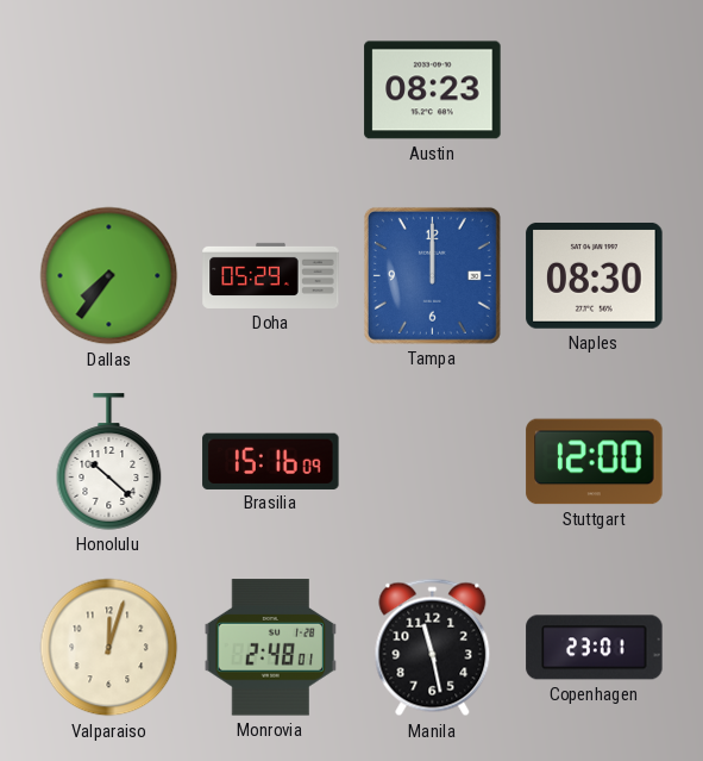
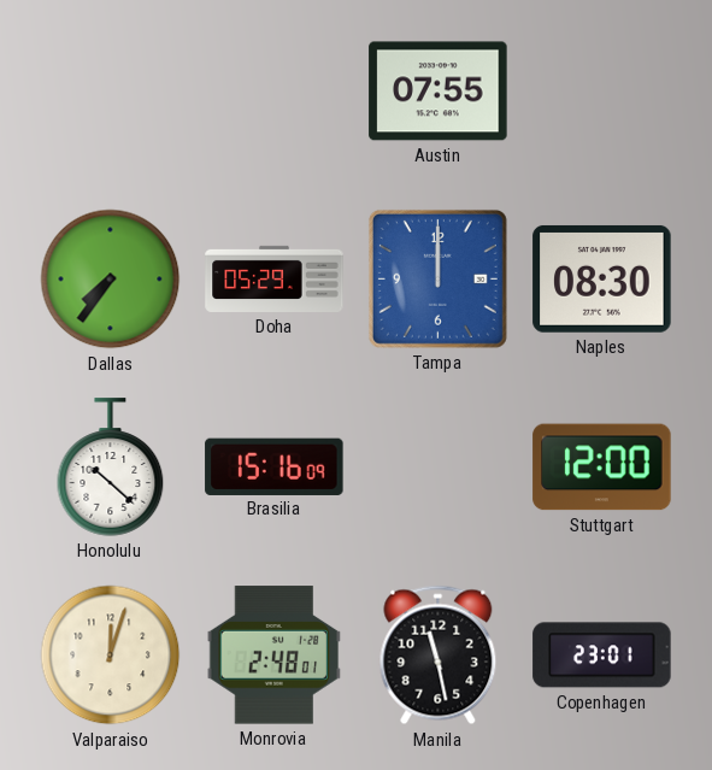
Austin: 08:23 -> 07:55
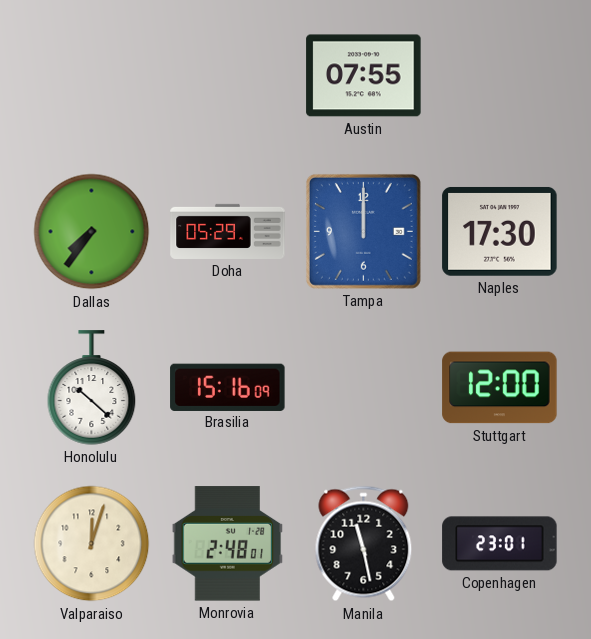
Naples: 08:30 -> 17:30
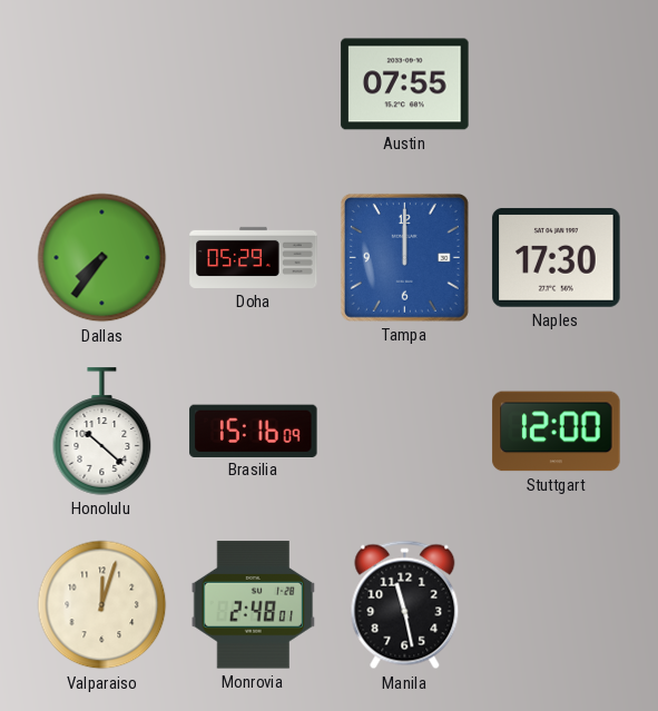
Copenhagen: 23:01 -> none
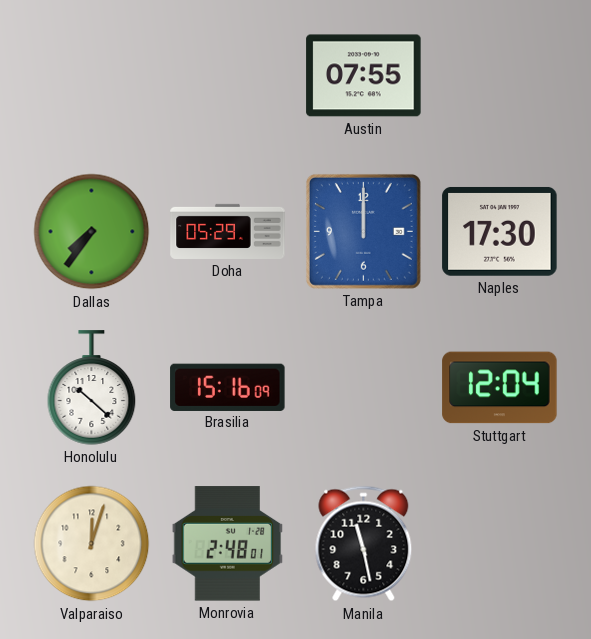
Stuttgart: 12:00 -> 12:04
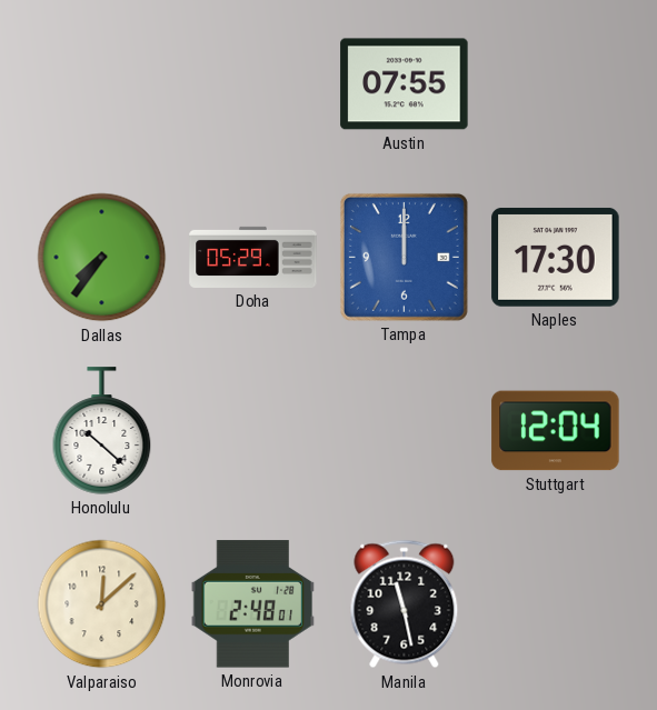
Brasilia: 15:16 -> none
Valparaiso: 12:03 -> 12:08
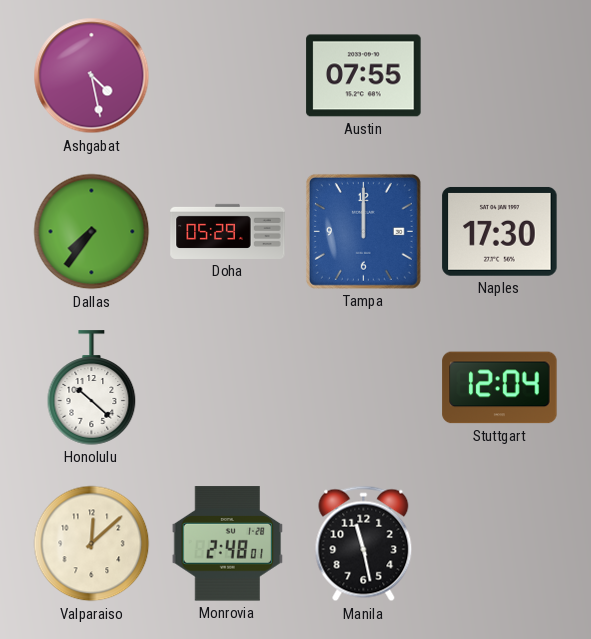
Ashgabat: none -> 4:28
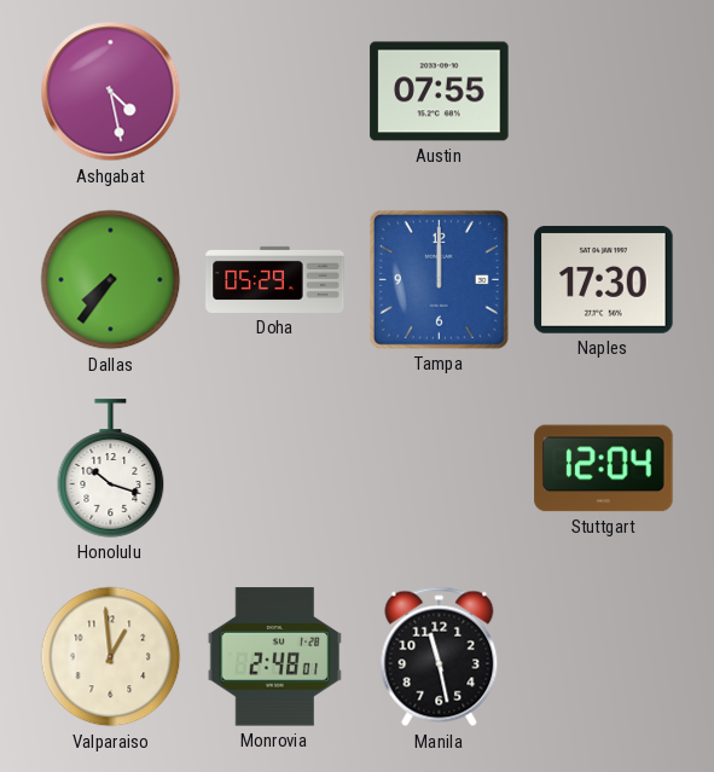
Honolulu: 10:22 -> 10:18
Valparaiso: 12:08 -> 12:59
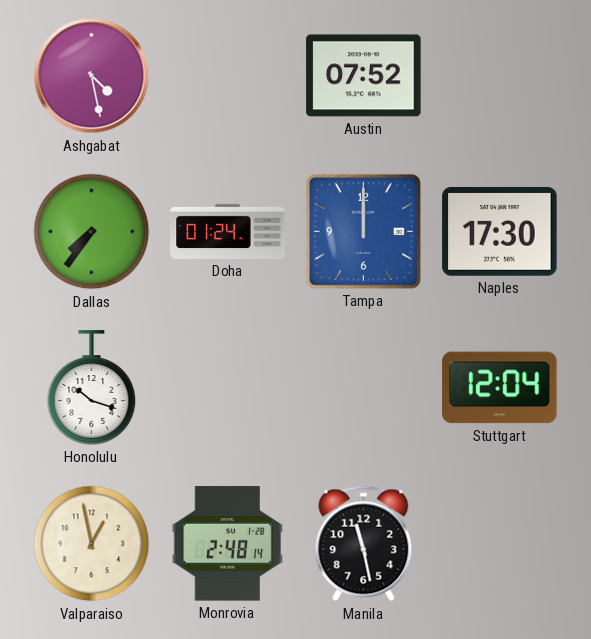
Austin: 07:55 -> 07:52
Doha: 05:29 -> 01:24
Valparaiso: 12:59 -> 12:58
Monrovia: 2:48:01 -> 2:48:14
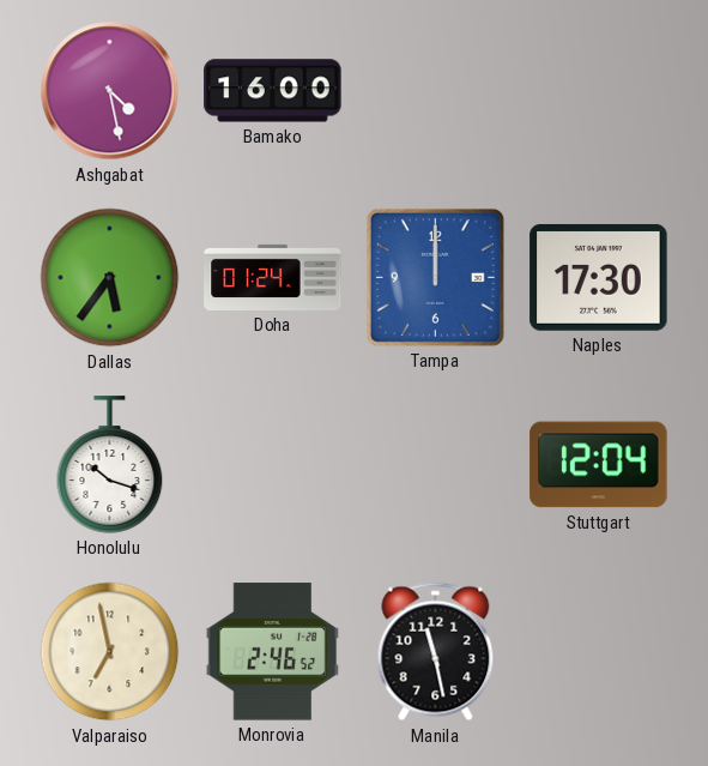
Bamako: none -> 16:00
Austin: 07:52 -> none
Dallas: 7:36 -> 5:36
Valparaiso: 12:58 -> 6:58
Monrovia: 2:48 -> 2:46
